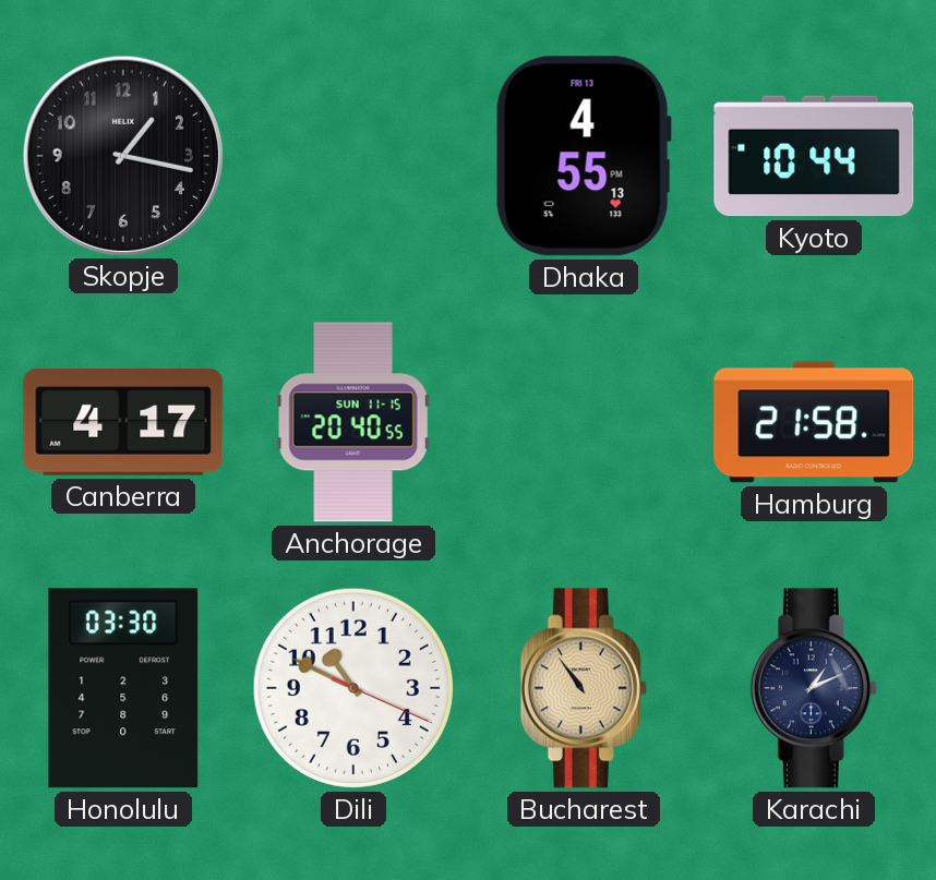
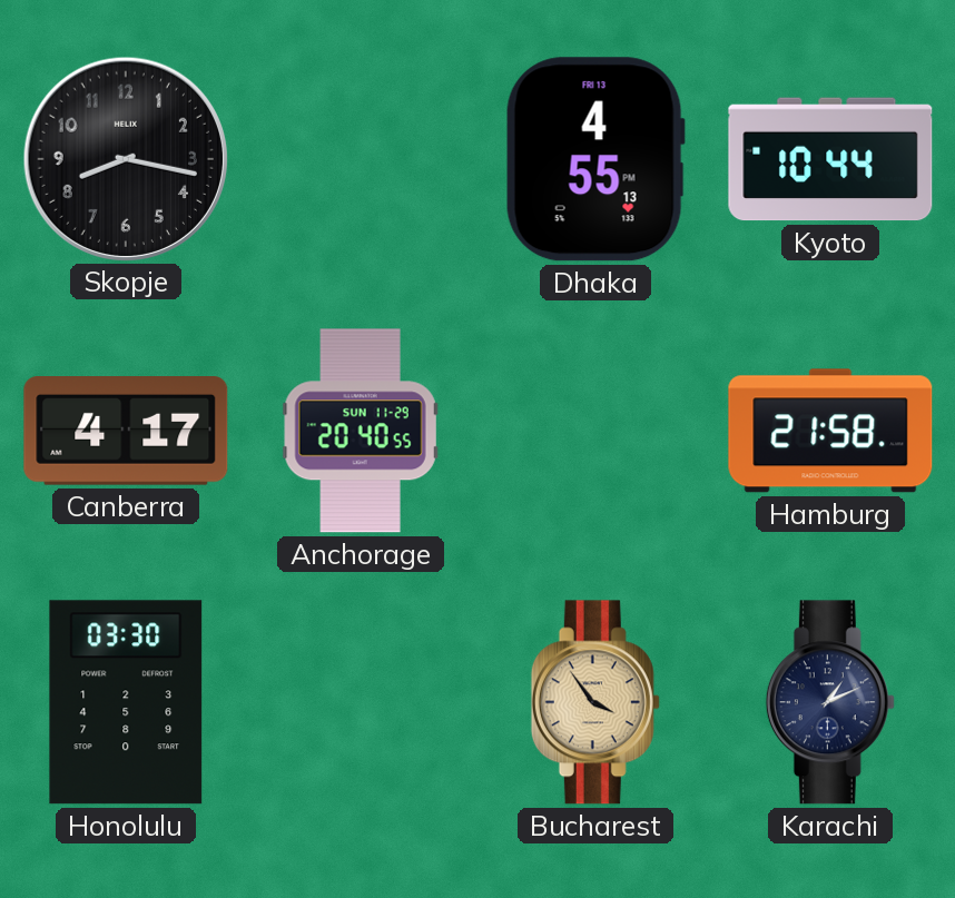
Skopje: 1:17 -> 8:17
Anchorage date: SUN 11-15 -> SUN 11-29
Dili: 10:49 -> none
Bucharest: 10:54 -> 3:54
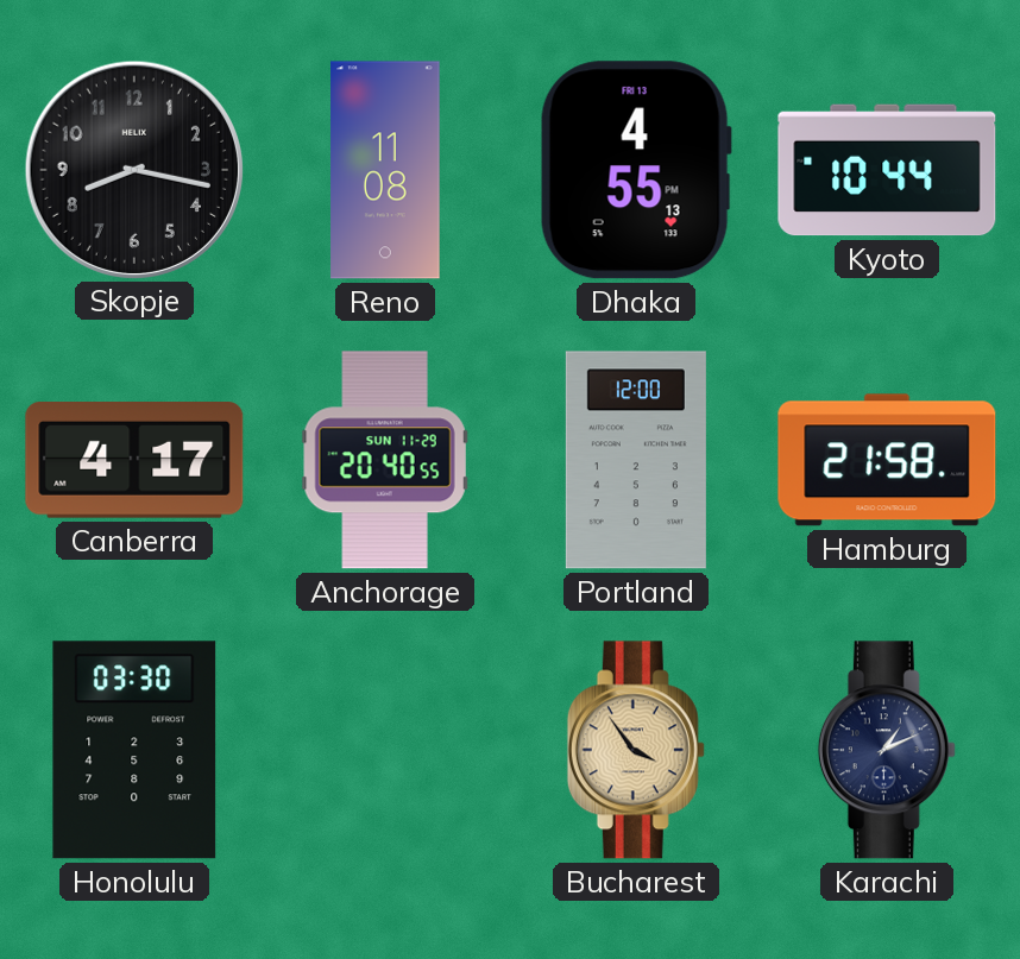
Reno: none -> 11:08
Portland: none -> 12:00
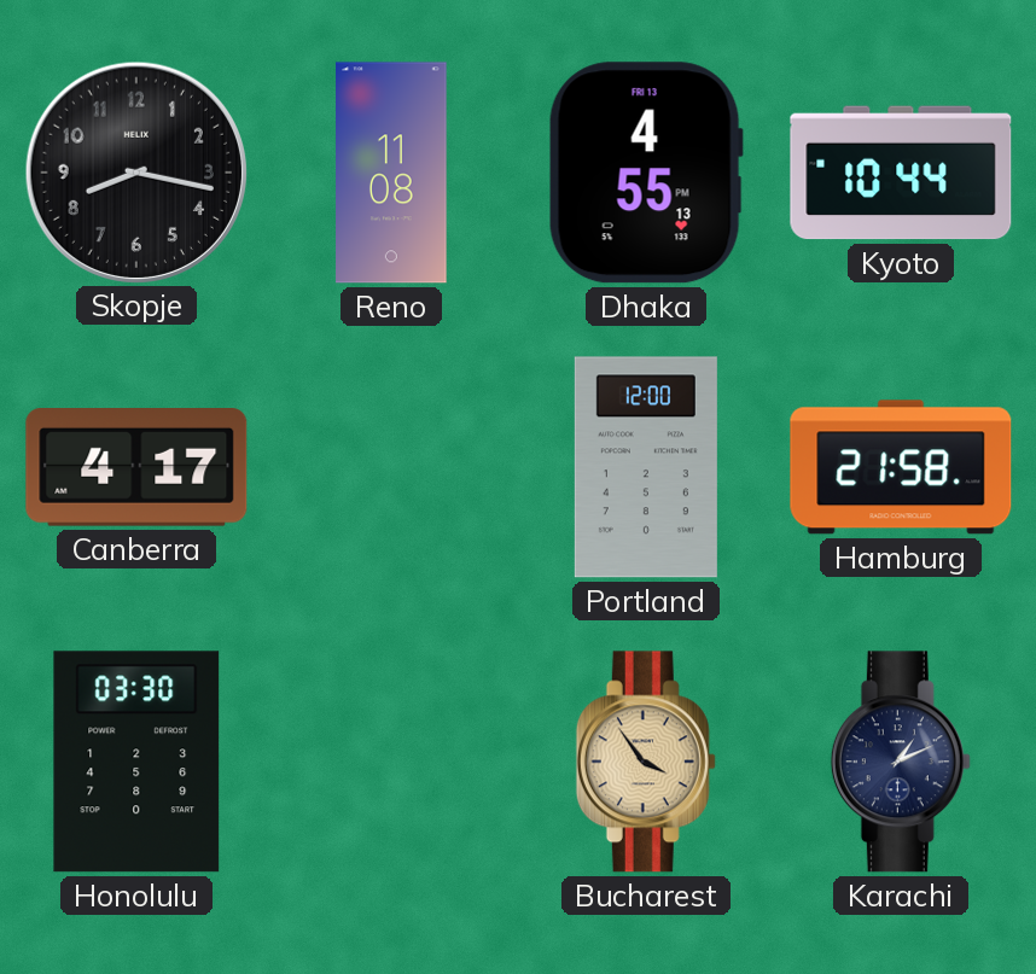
Anchorage: 20:40 -> none
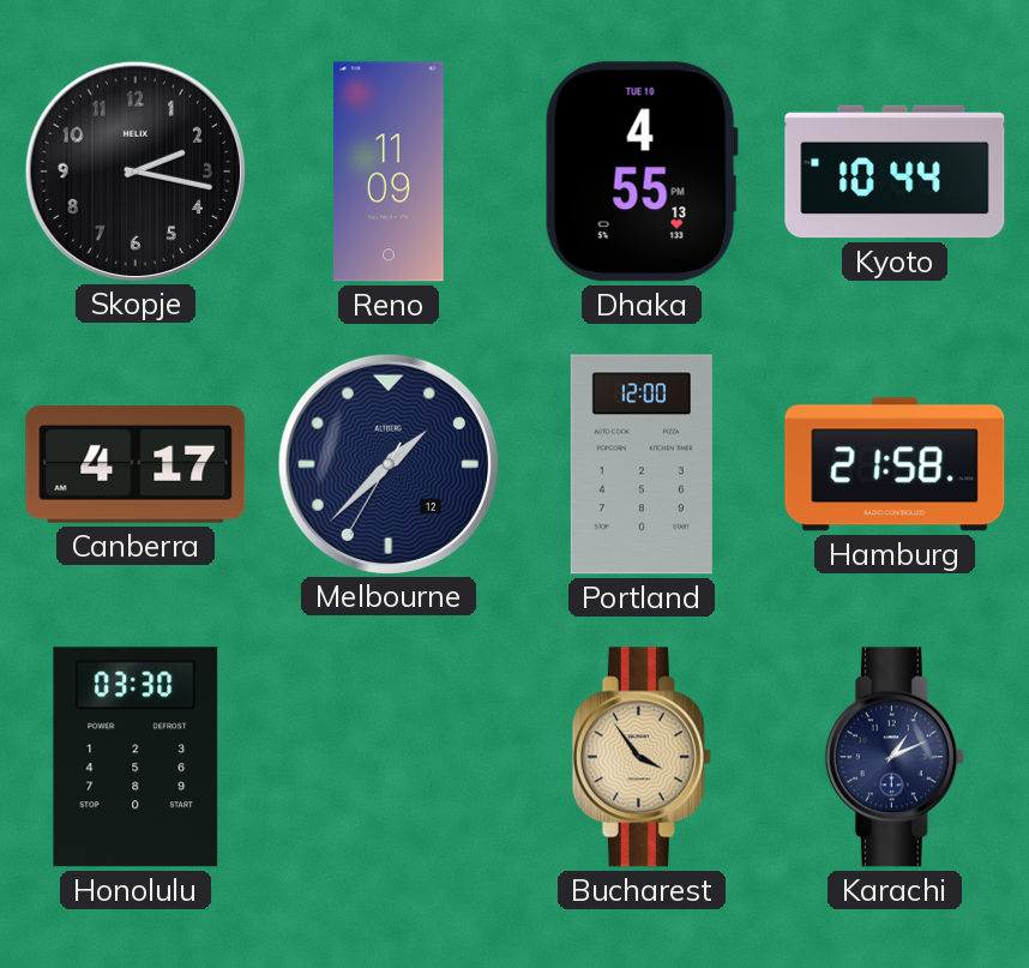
Skopje: 8:17 -> 2:17
Reno: 11:08 -> 11:09
Dhaka date: FRI 13 -> TUE 10
Melbourne: none -> 1:37
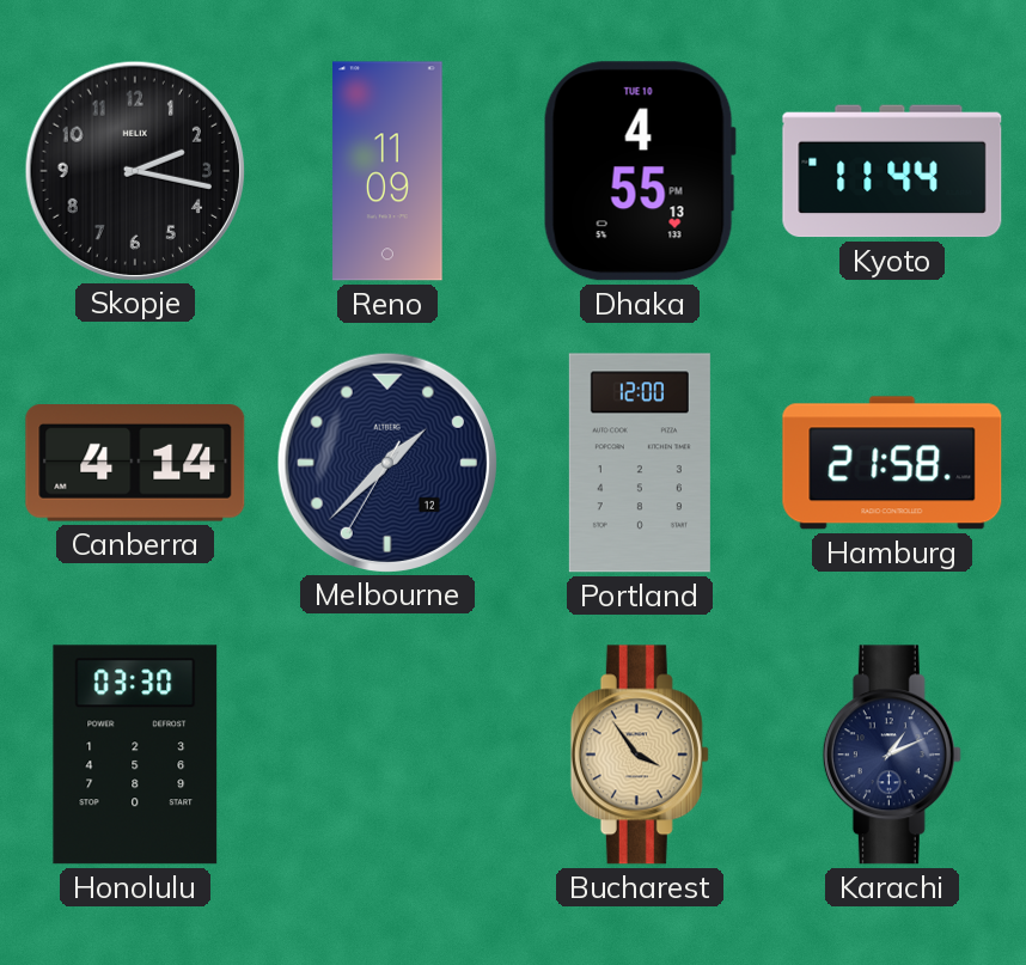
Kyoto: 10:44 -> 11:44
Canberra: 4:17 -> 4:14
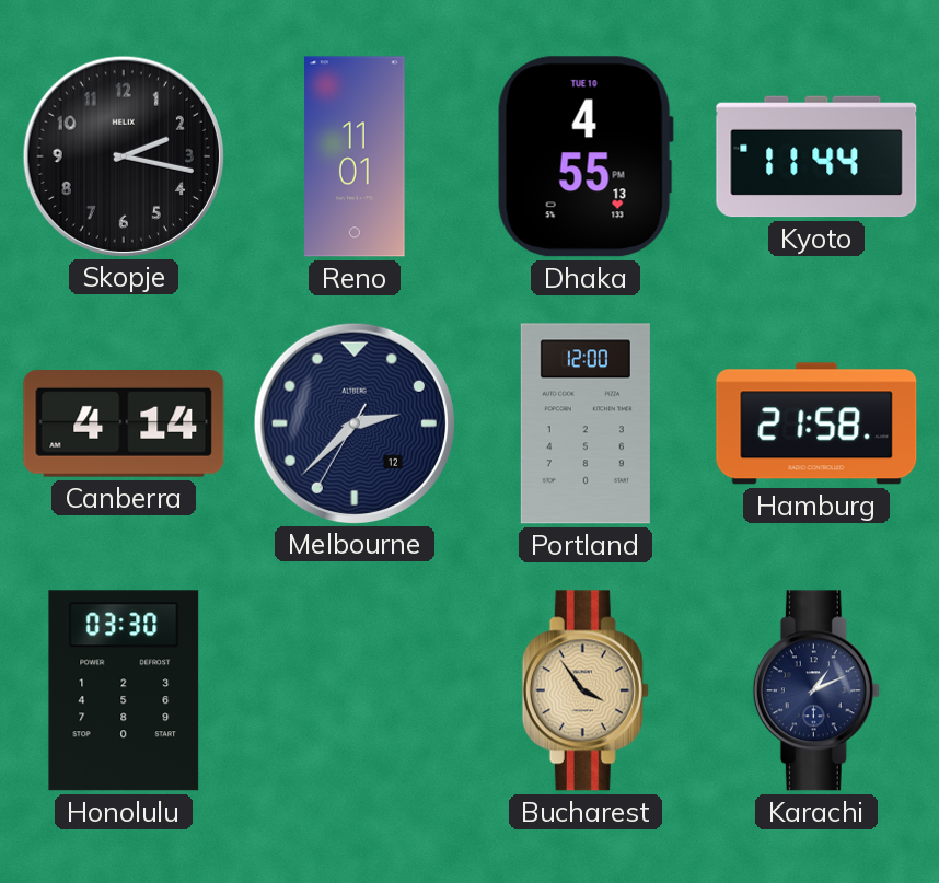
Reno: 11:09 -> 11:01
Melbourne: 1:37 -> 2:37
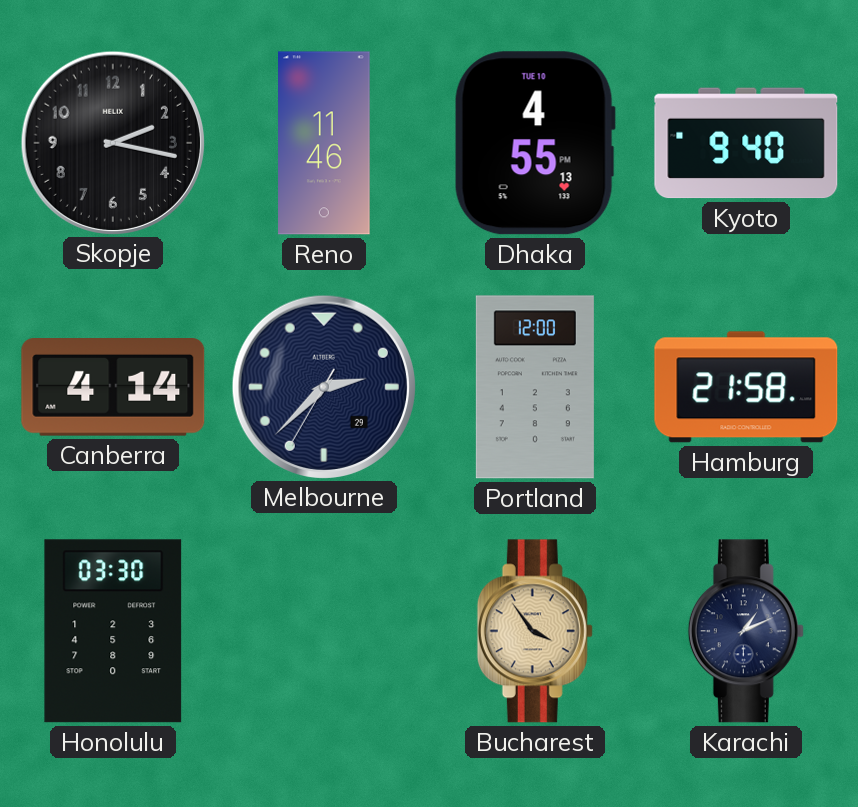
Reno: 11:01 -> 11:46
Kyoto: 11:44 -> 9:40
Melbourne date: 12 -> 29
